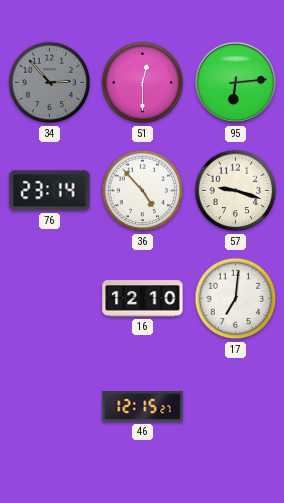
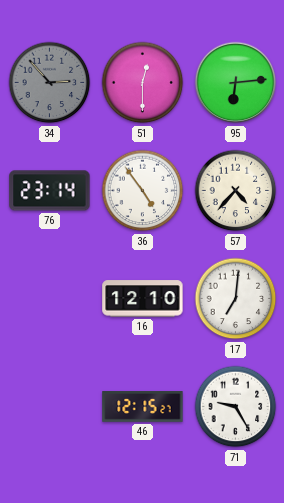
36: 4:53 -> 4:54
57: 9:18 -> 4:37
71: none -> 9:25
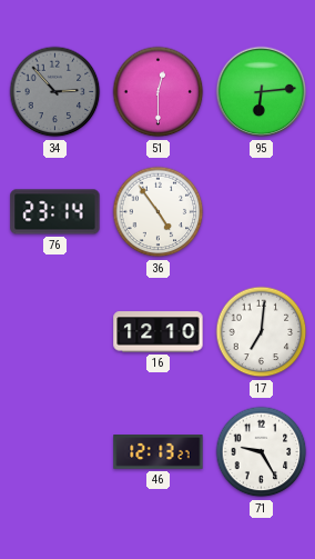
57: 4:37 -> none
46: 12:15 -> 12:13
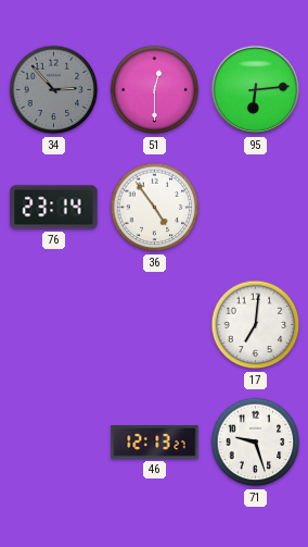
16: 12:10 -> none
71: 9:25 -> 9:27
